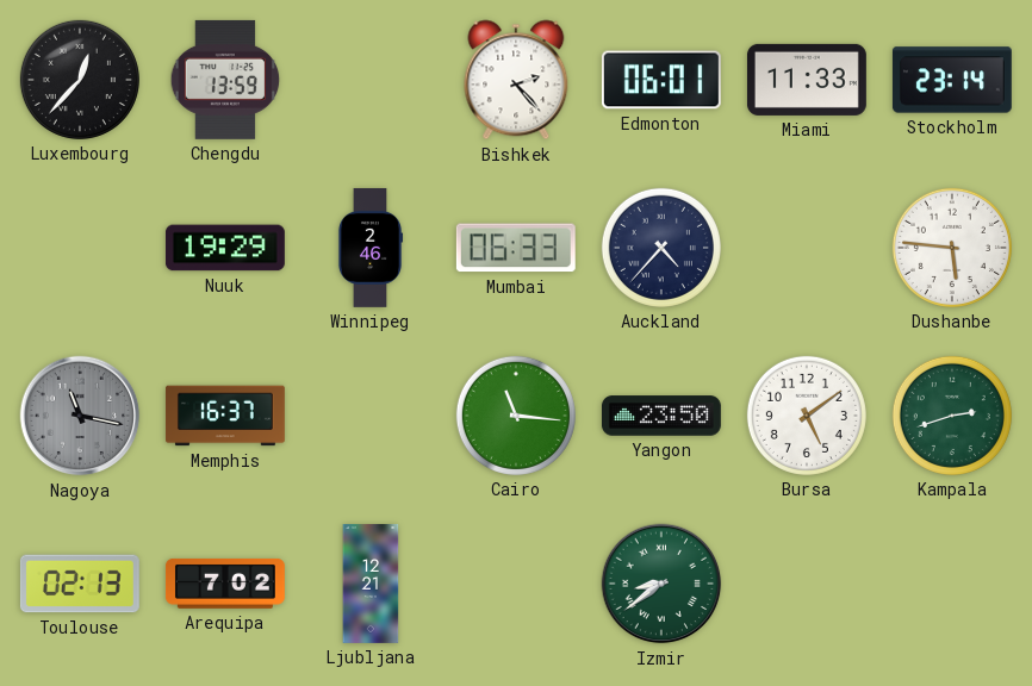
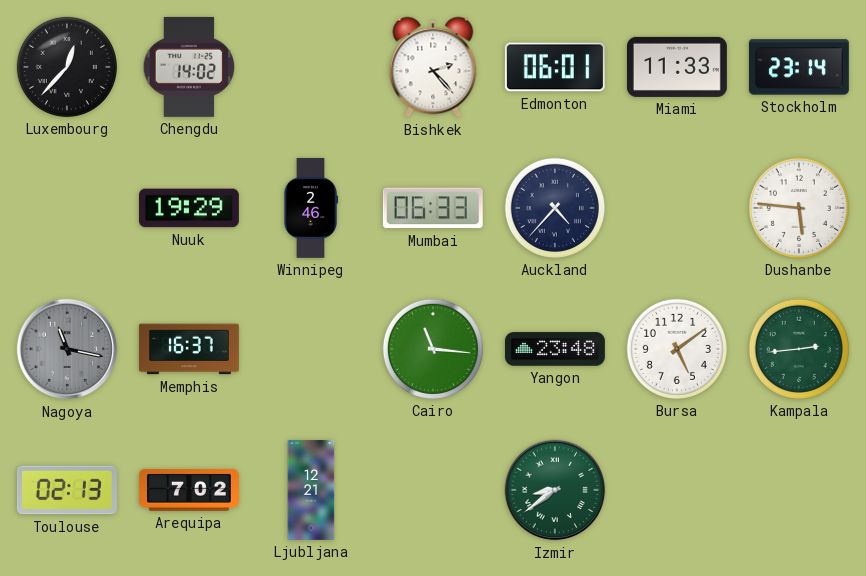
Chengdu: 13:59 -> 14:02
Yangon: 23:50 -> 23:48
Kampala: 2:42 -> 2:44
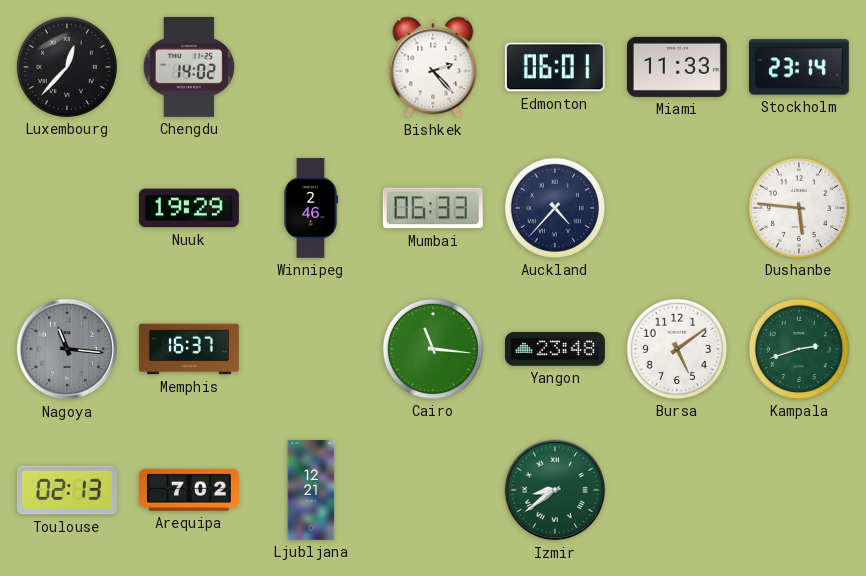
Nagoya: 11:17 -> 11:16
Kampala: 2:44 -> 2:42
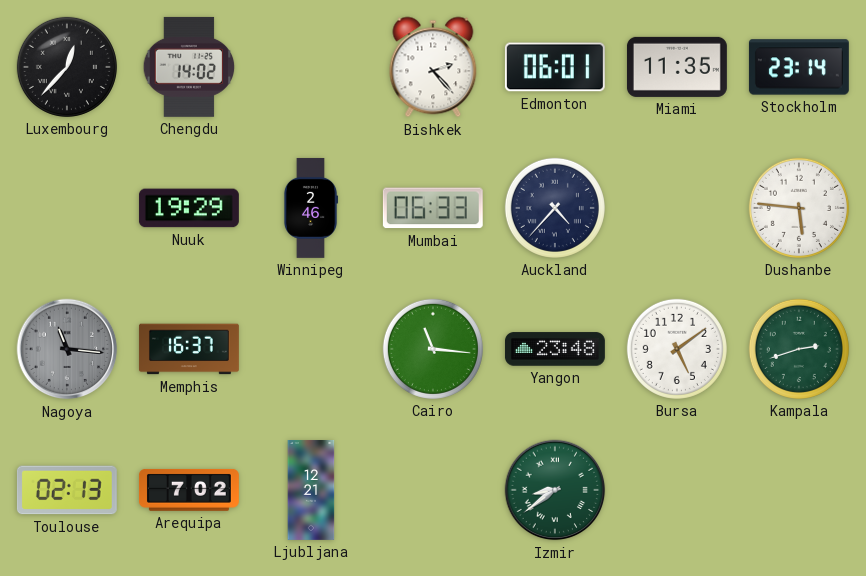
Miami: 11:33 -> 11:35
